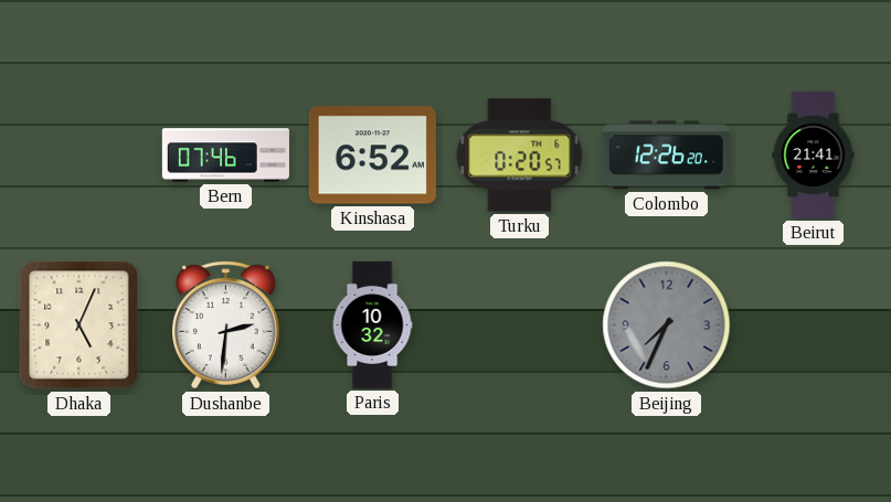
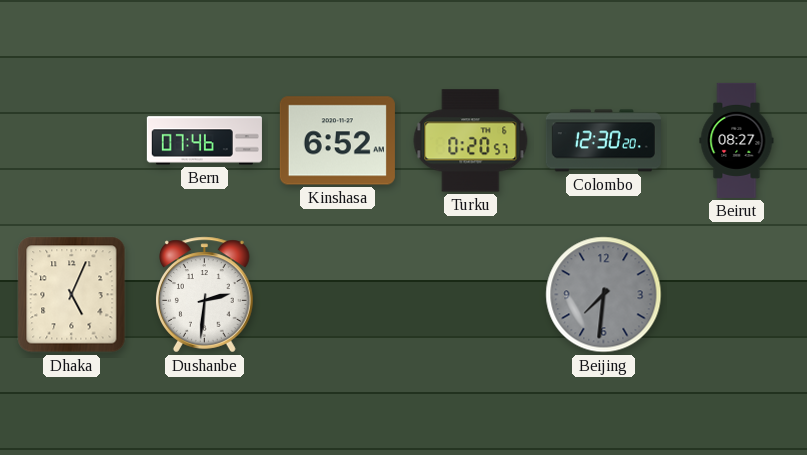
Colombo: 12:26 -> 12:30
Beirut: 21:41 -> 08:27
Paris: 10:32 -> none
Beijing: 7:34 -> 7:31
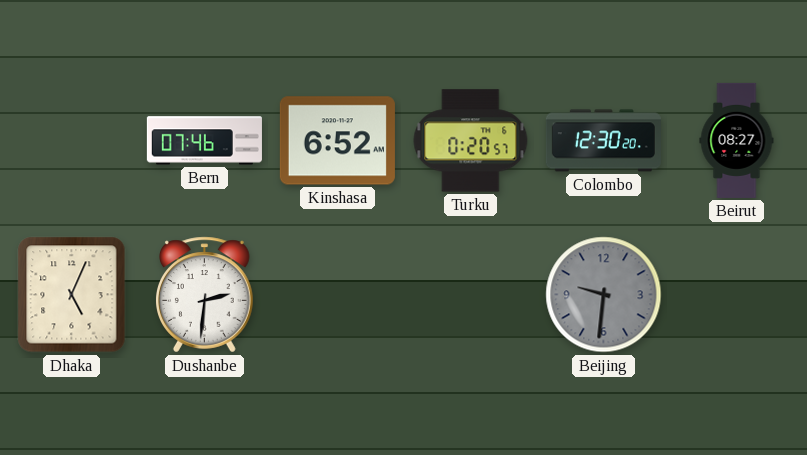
Beijing: 7:31 -> 9:31
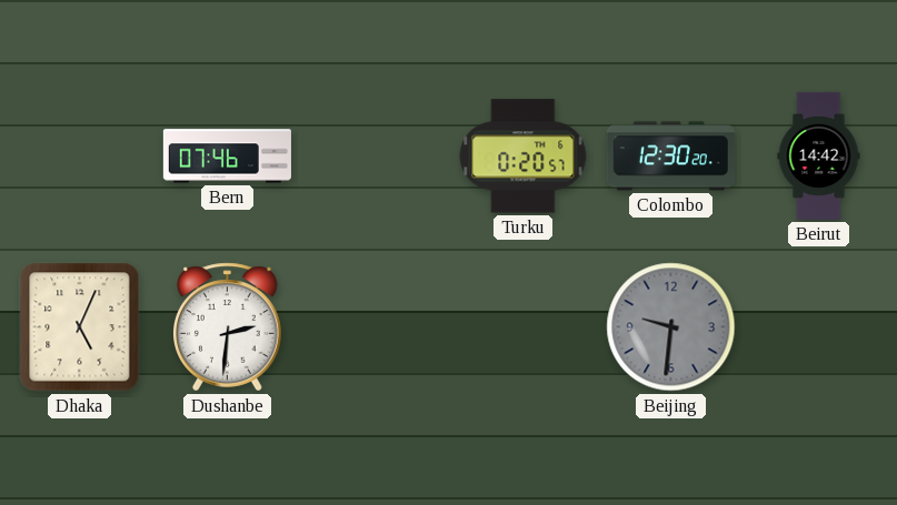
Kinshasa: 6:52 -> none
Beirut: 08:27 -> 14:42
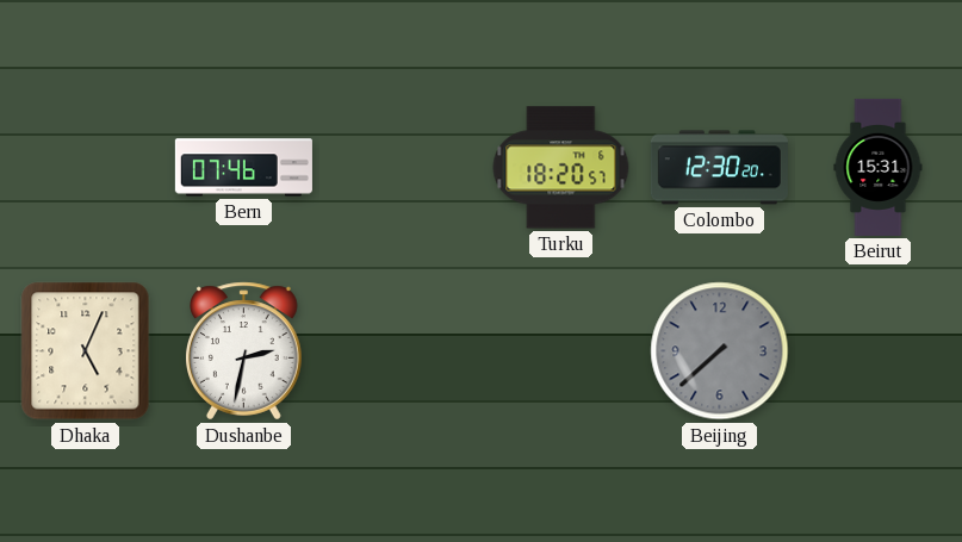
Turku: 0:20 -> 18:20
Beirut: 14:42 -> 15:31
Dushanbe: 2:31 -> 2:32
Beijing: 9:31 -> 7:38
